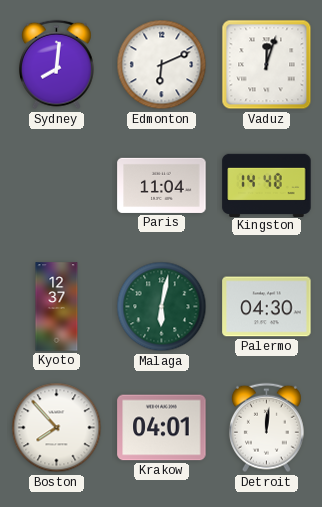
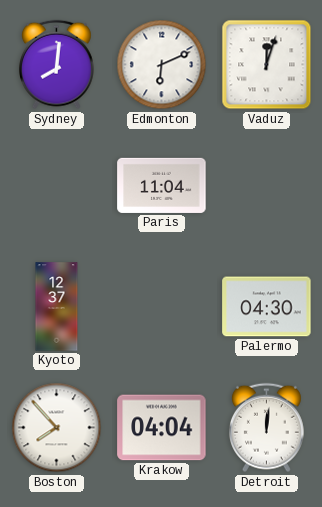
Kingston: 14:48 -> none
Malaga: 6:02 -> none
Krakow: 04:01 -> 04:04
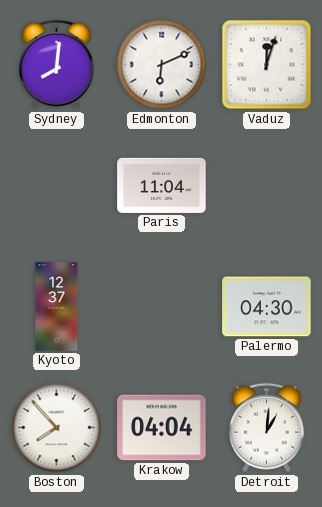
Detroit: 12:01 -> 1:01
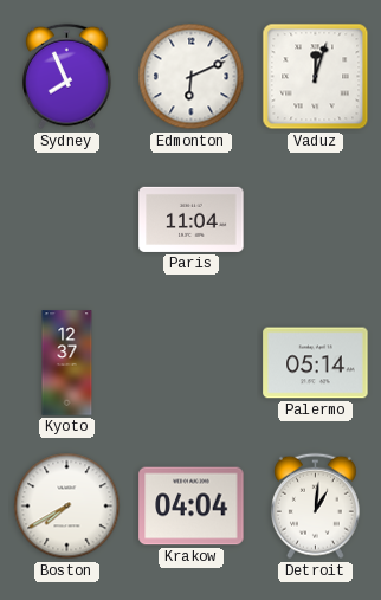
Sydney: 8:01 -> 7:56
Palermo: 04:30 -> 05:14
Boston: 7:53 -> 7:40
